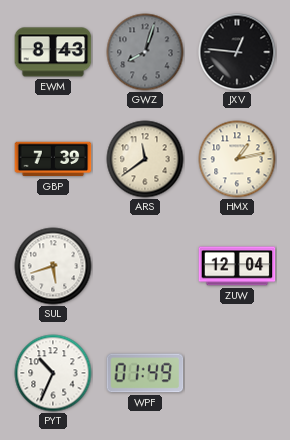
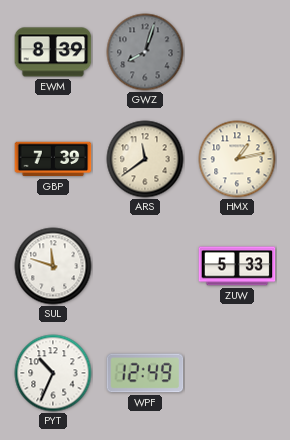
EWM: 8:43 -> 8:39
JXV: 12:46 -> none
SUL: 5:42 -> 11:48
ZUW: 12:04 -> 5:33
WPF: 01:49 -> 12:49
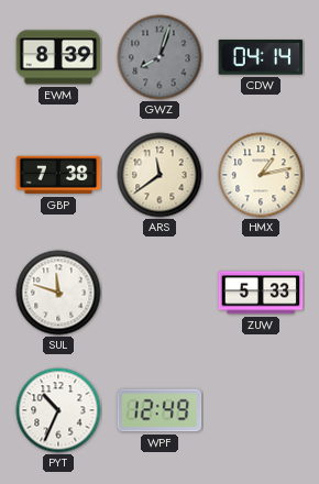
CDW: none -> 04:14
GBP: 7:39 -> 7:38
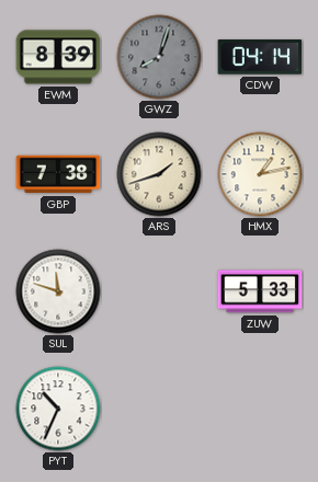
ARS: 11:39 -> 1:42
WPF: 12:49 -> none
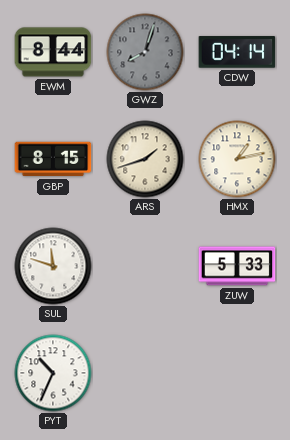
EWM: 8:39 -> 8:44
GBP: 7:38 -> 8:15
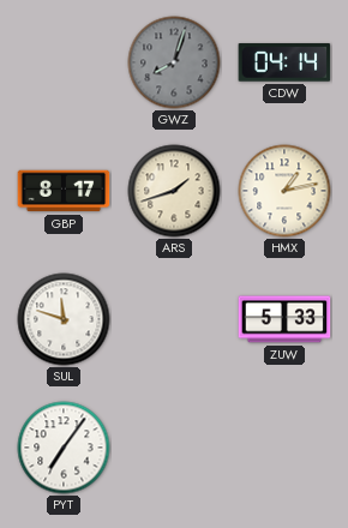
EWM: 8:44 -> none
GBP: 8:15 -> 8:17
PYT: 10:34 -> 7:06
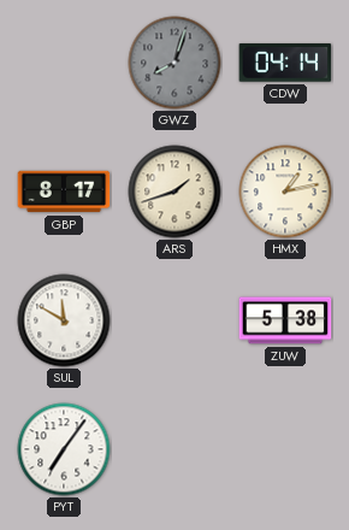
SUL: 11:48 -> 11:50
ZUW: 5:33 -> 5:38
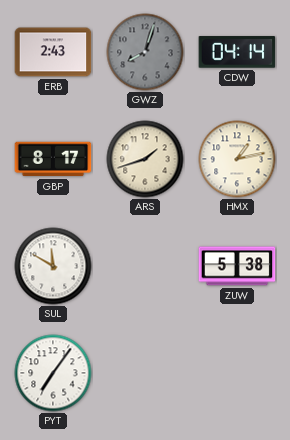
ERB: none -> 2:43
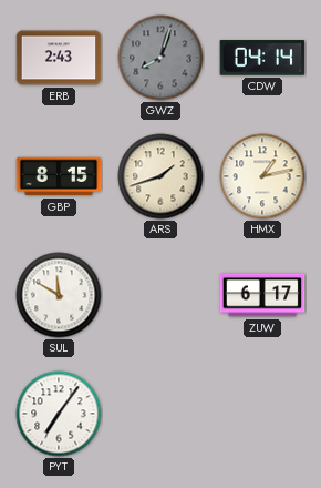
GBP: 8:17 -> 8:15
ZUW: 5:38 -> 6:17
